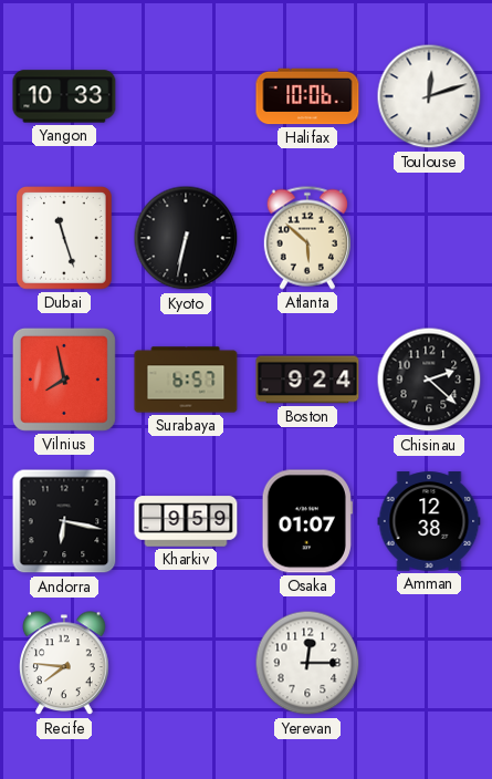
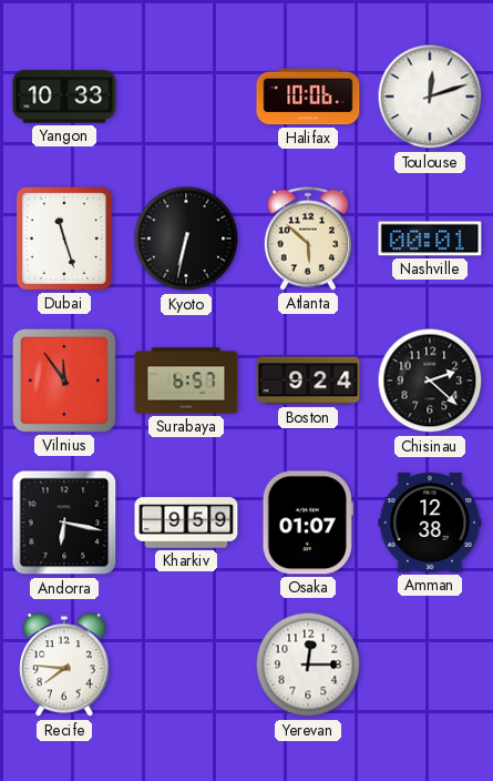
Nashville: none -> 00:01
Vilnius: 7:58 -> 11:54
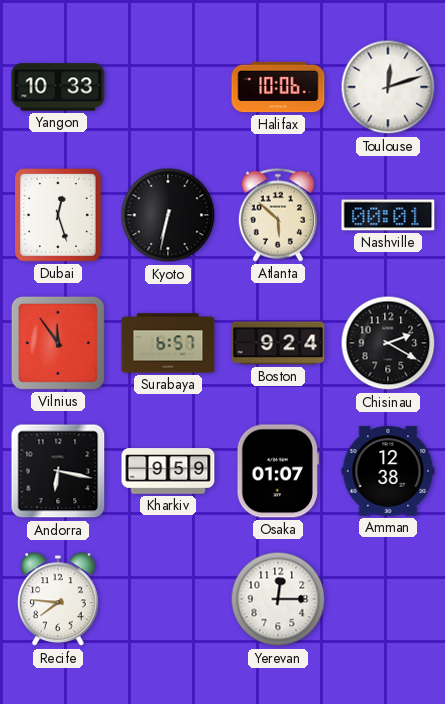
Dubai: 11:27 -> 12:27
Chisinau: 2:22 -> 2:20
